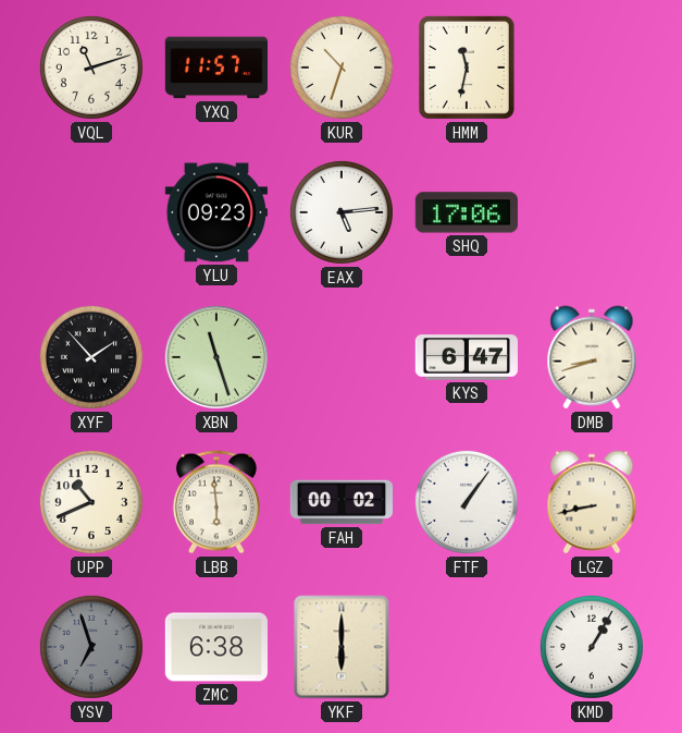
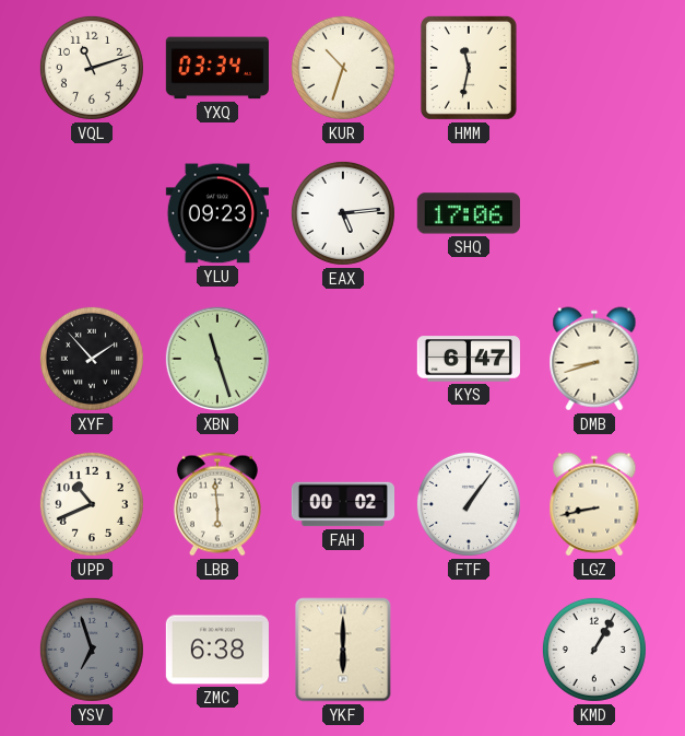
YXQ: 11:57 -> 03:34
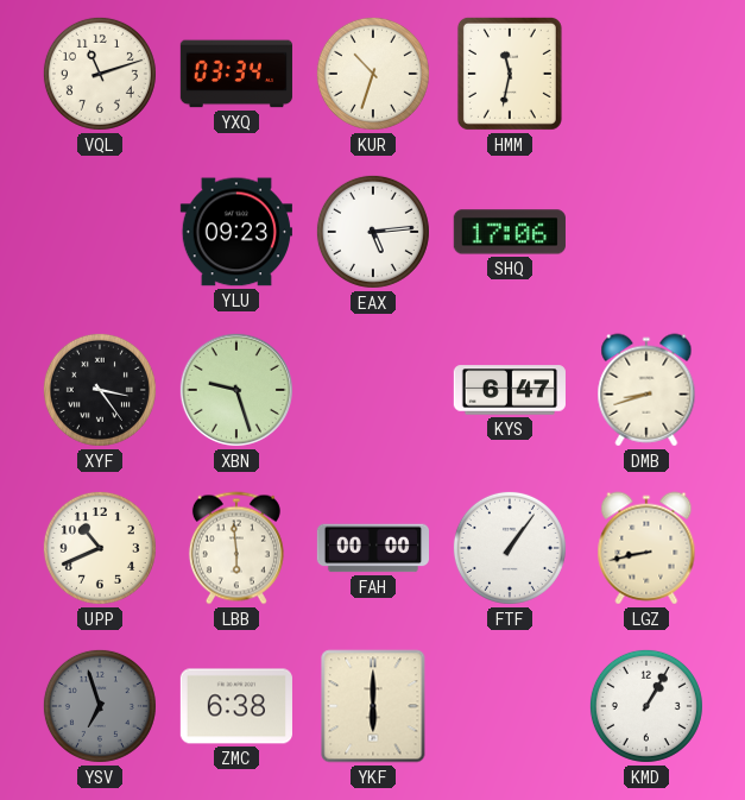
XYF: 1:53 -> 3:24
XBN: 11:27 -> 9:27
FAH: 00:02 -> 00:00
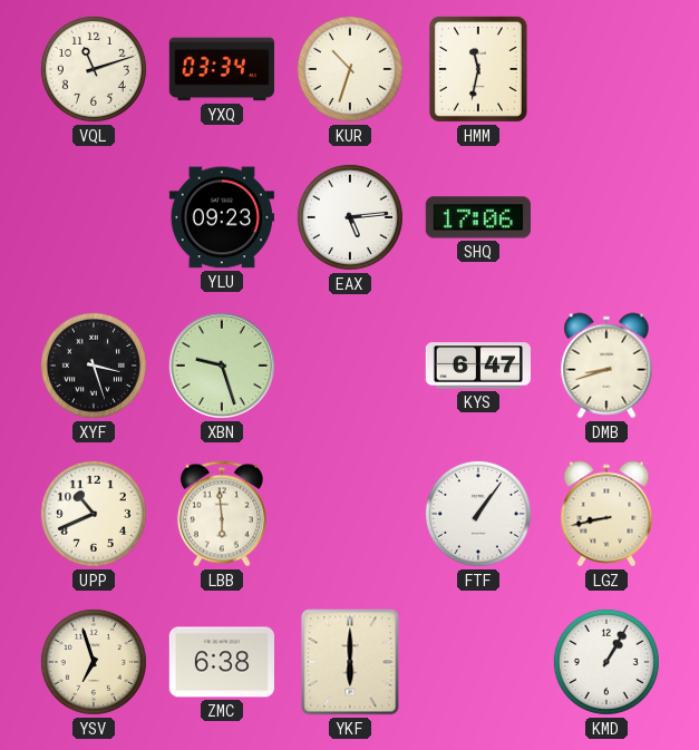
XYF: 3:24 -> 3:27
FAH: 00:00 -> none
YSV dial: grey -> cream
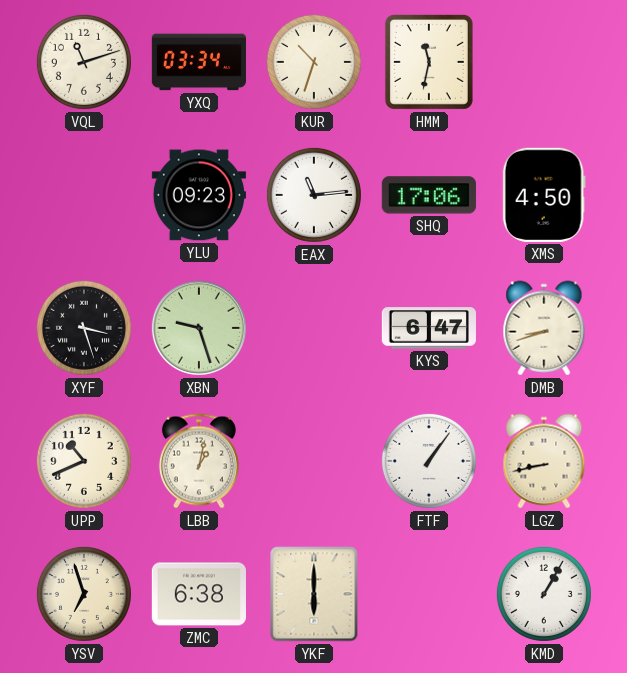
EAX: 5:14 -> 11:14
XMS: none -> 4:50
LBB: 5:59 -> 1:02
